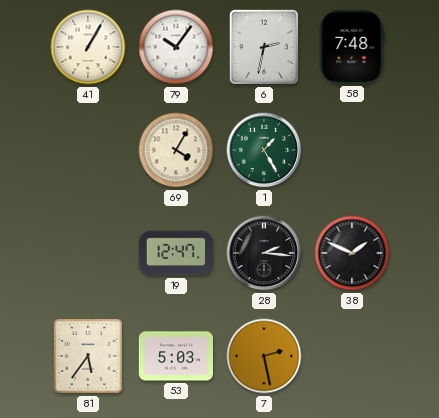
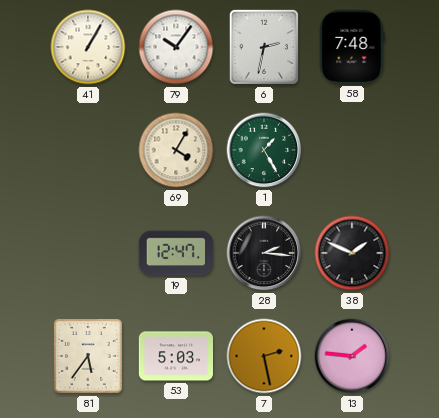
13: none -> 1:46
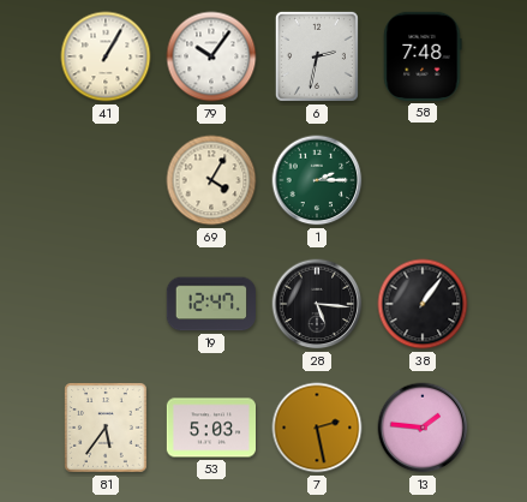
1: 1:25 -> 2:15
28: 2:16 -> 5:16
38: 1:49 -> 1:06
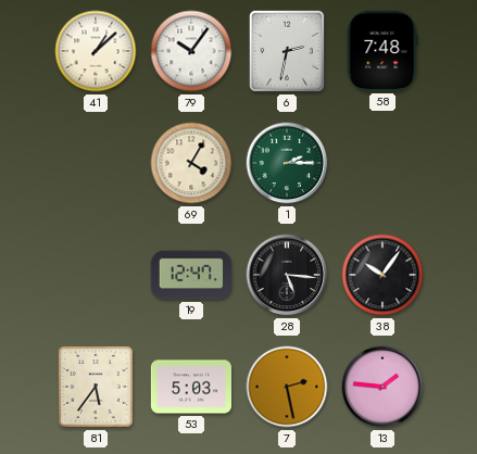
41: 1:05 -> 1:08
38: 1:06 -> 10:06
